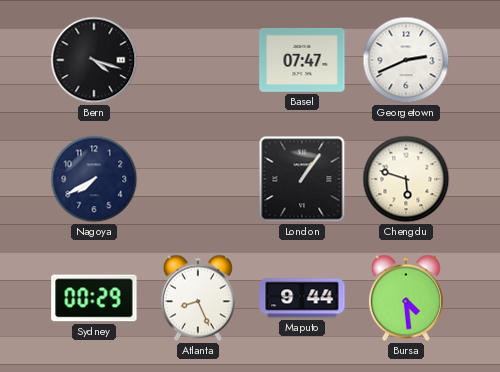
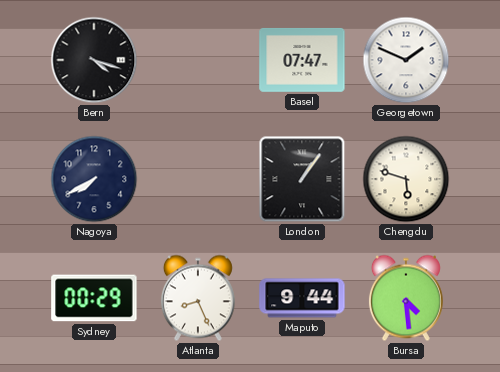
Georgetown: 2:41 -> 1:49
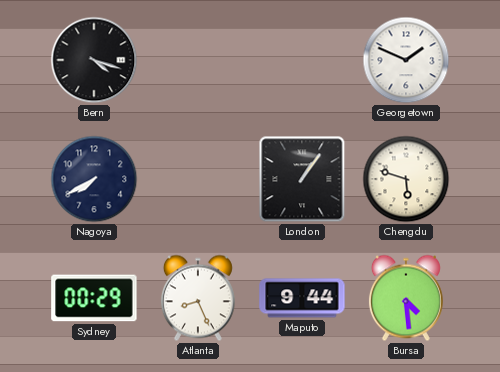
Basel: 07:47 -> none
